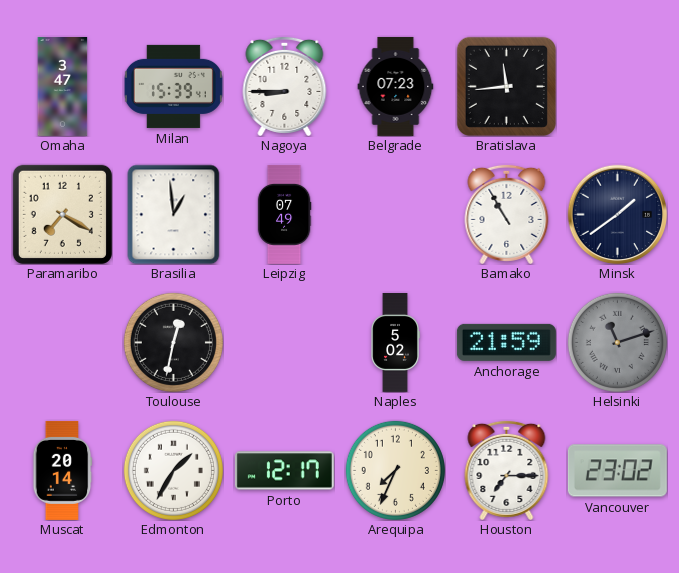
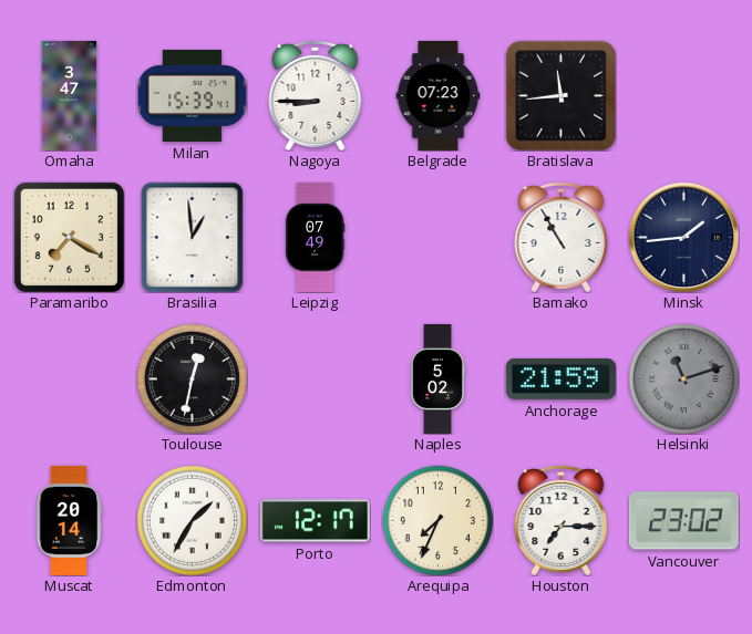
Minsk: 1:39 -> 1:44
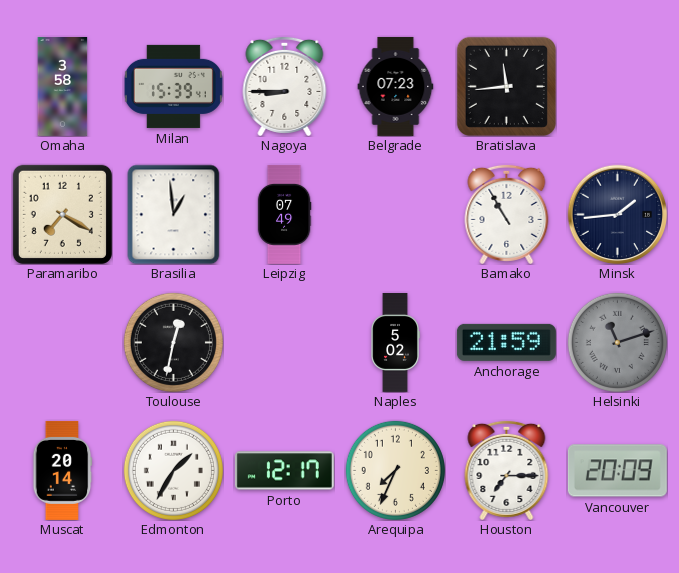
Omaha: 3:47 -> 3:58
Vancouver: 23:02 -> 20:09
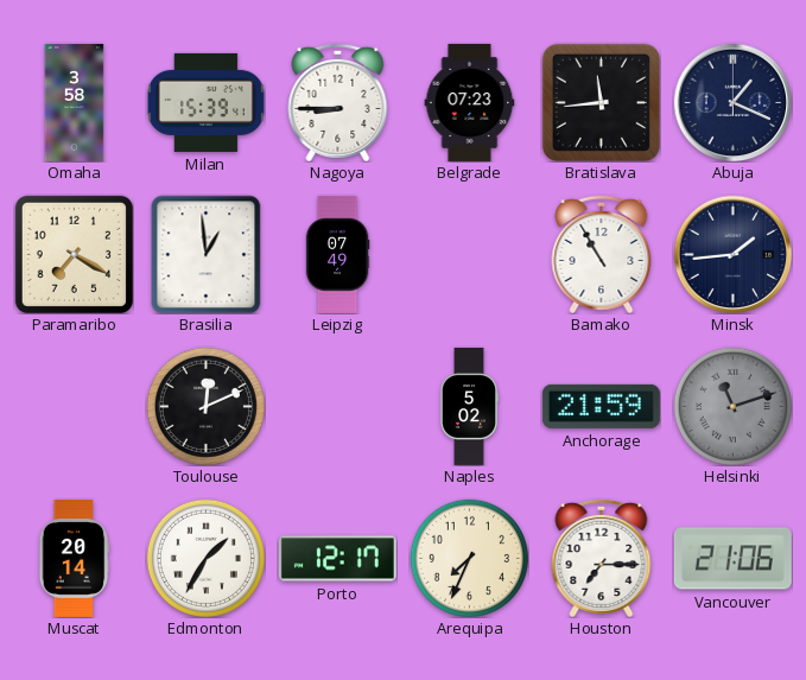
Abuja: none -> 1:19
Toulouse: 12:32 -> 12:11
Vancouver: 20:09 -> 21:06
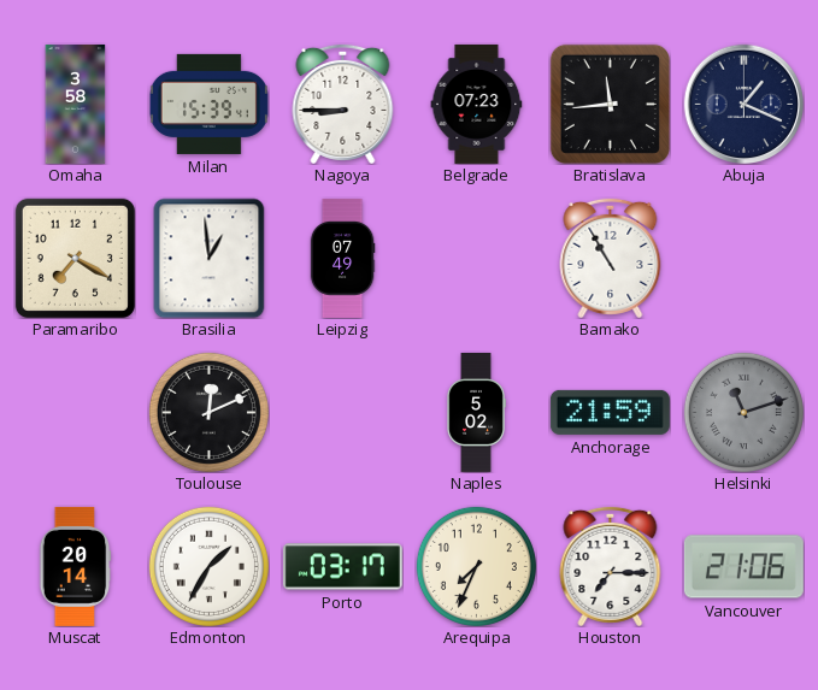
Minsk: 1:44 -> none
Porto: 12:17 -> 03:17
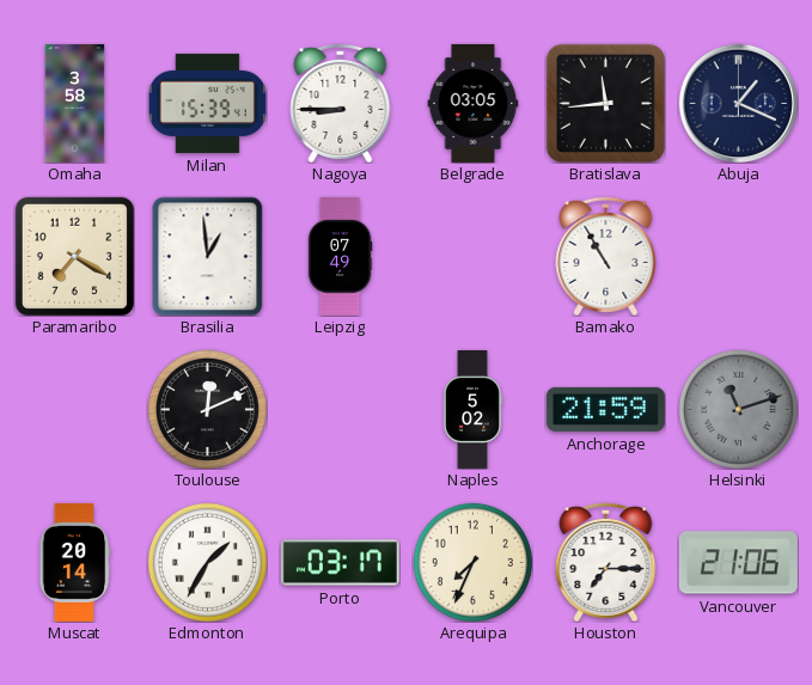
Belgrade: 07:23 -> 03:05
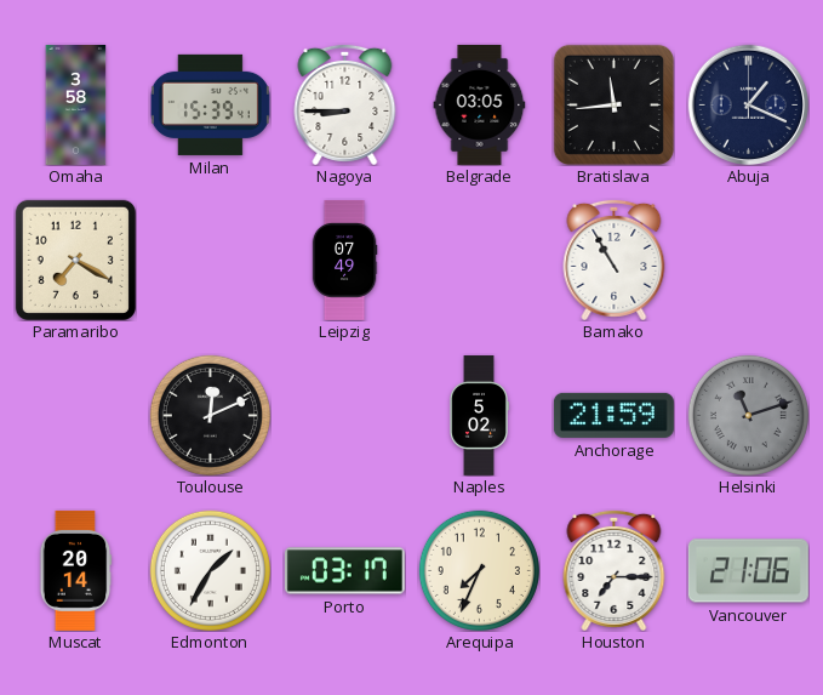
Brasilia: 12:59 -> none
